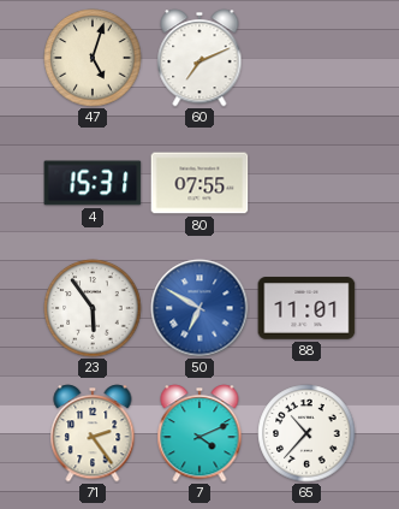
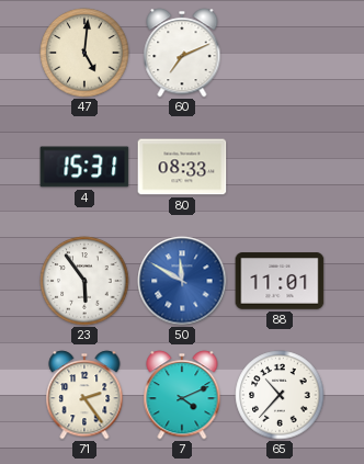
47: 5:03 -> 5:01
80: 07:55 -> 08:33
50: 6:50 -> 11:50
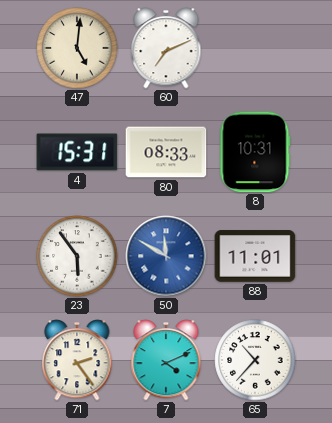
8: none -> 10:31
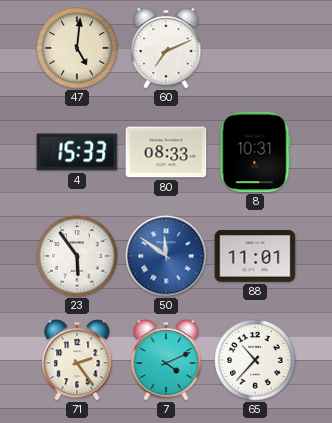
4: 15:31 -> 15:33
50: 11:50 -> 11:51
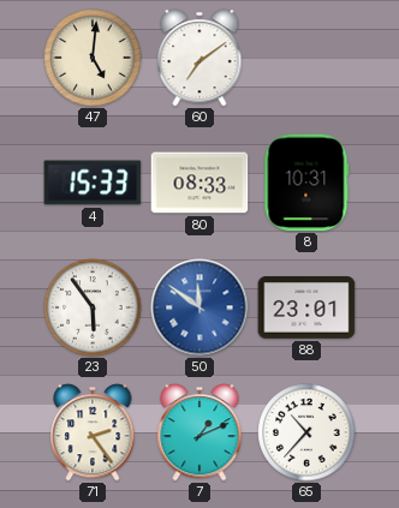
60: 7:11 -> 7:09
88: 11:01 -> 23:01
7: 4:11 -> 1:11
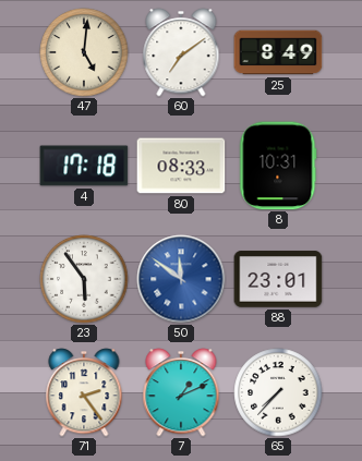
25: none -> 8:49
4: 15:33 -> 17:18
65: 10:37 -> 7:37
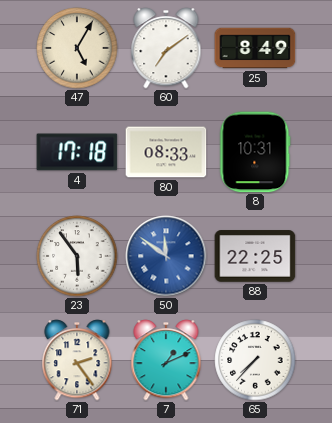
47: 5:01 -> 5:05
88: 23:01 -> 22:25
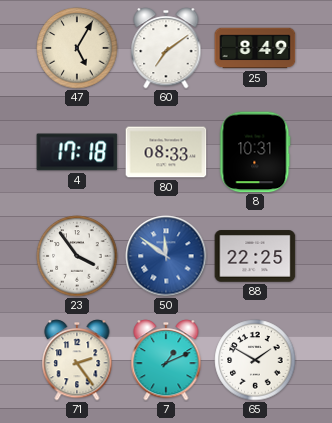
23: 5:54 -> 3:54
65: 7:37 -> 1:50
